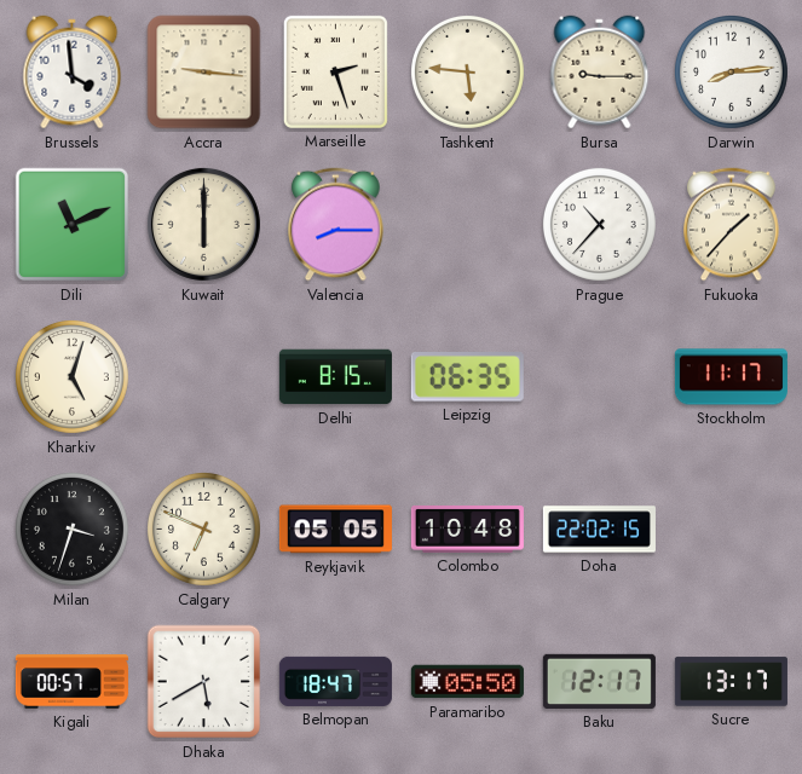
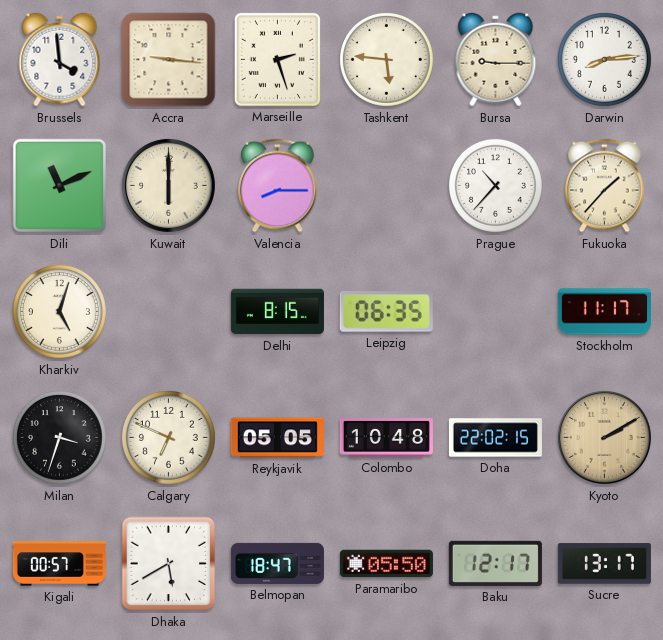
Kyoto: none -> 2:10
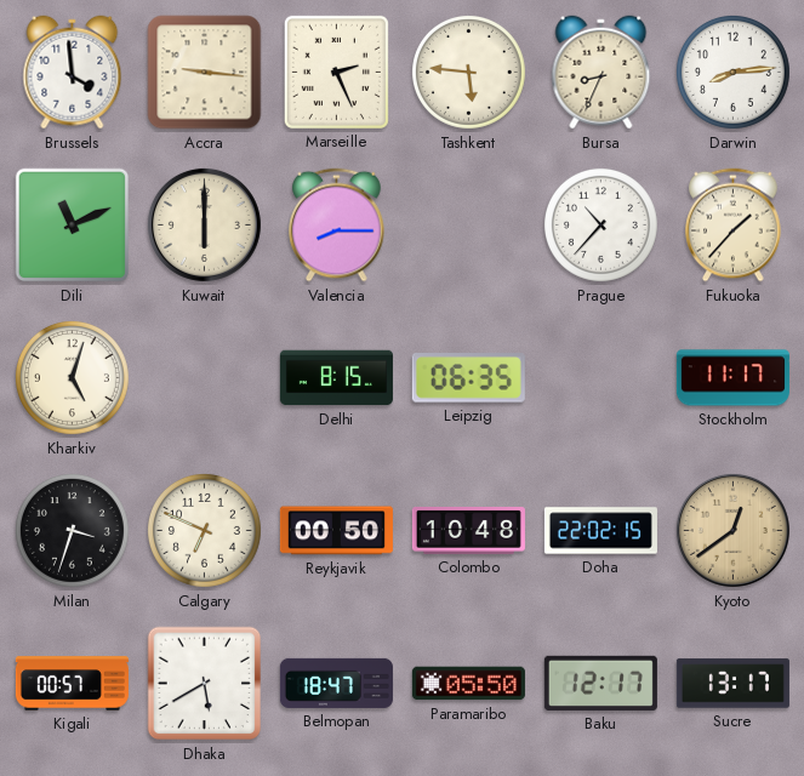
Marseille: 2:27 -> 2:26
Bursa: 9:15 -> 8:34
Reykjavik: 05:05 -> 00:50
Kyoto: 2:10 -> 12:39
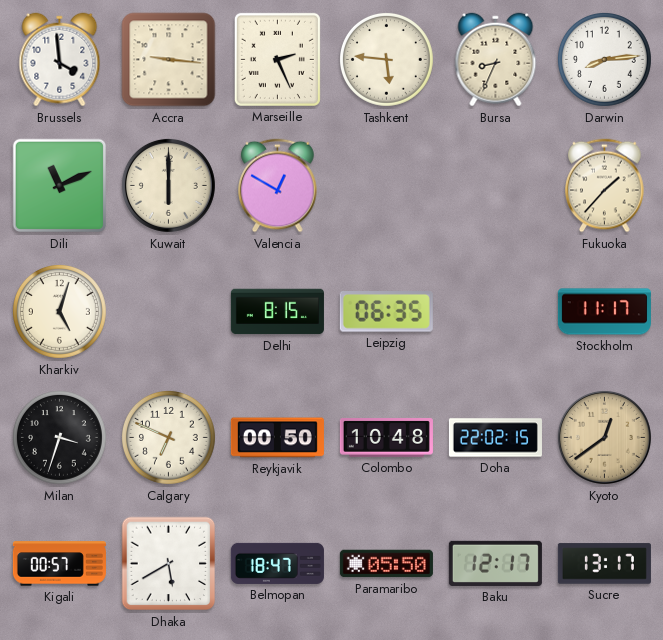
Valencia: 8:15 -> 12:50
Prague: 10:37 -> none
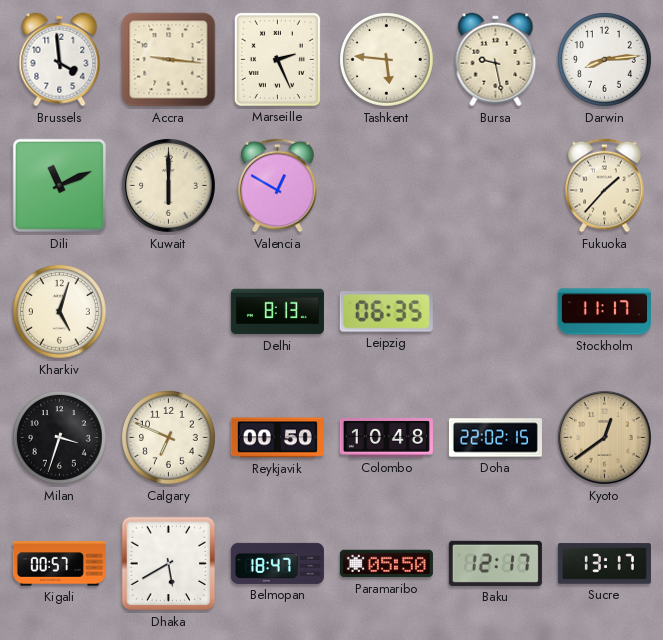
Bursa: 8:34 -> 9:28
Delhi: 8:15 -> 8:13
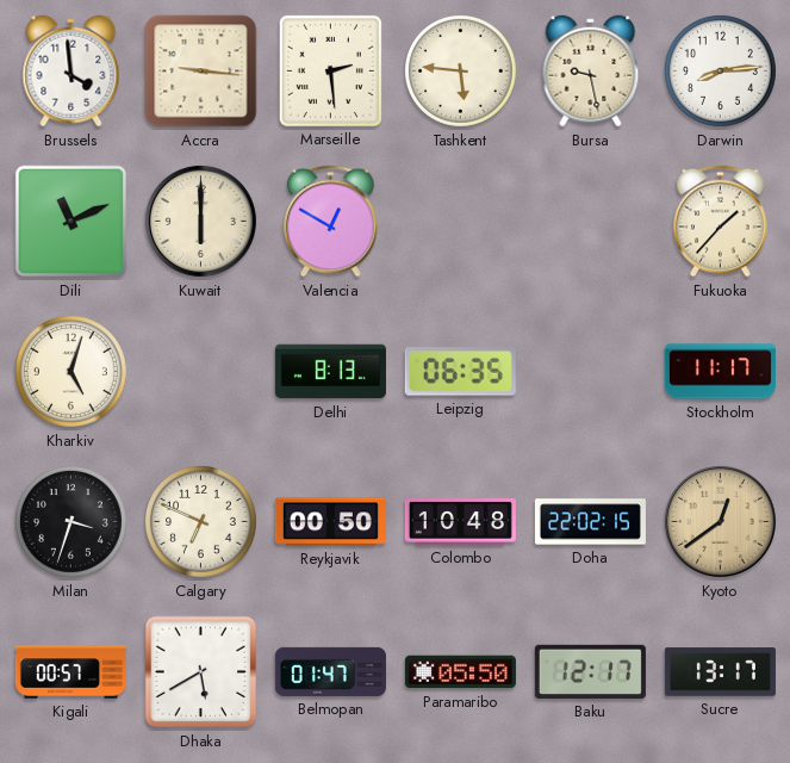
Marseille: 2:26 -> 2:29
Belmopan: 18:47 -> 01:47
